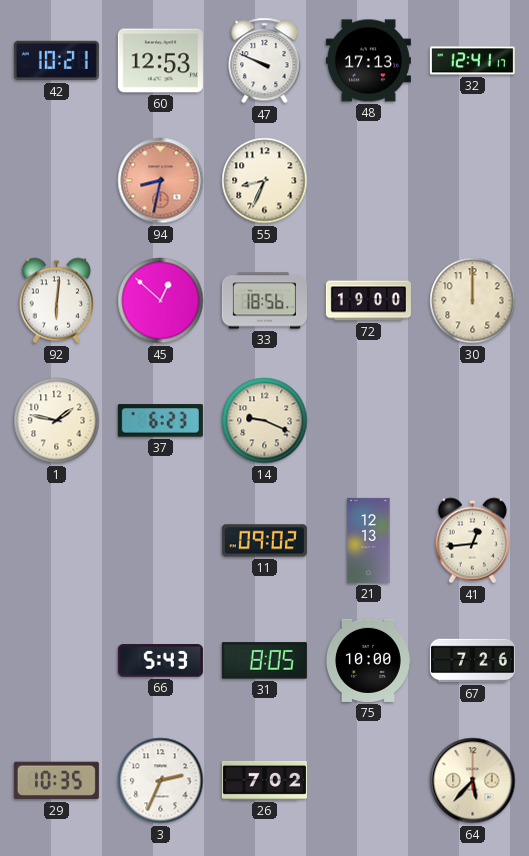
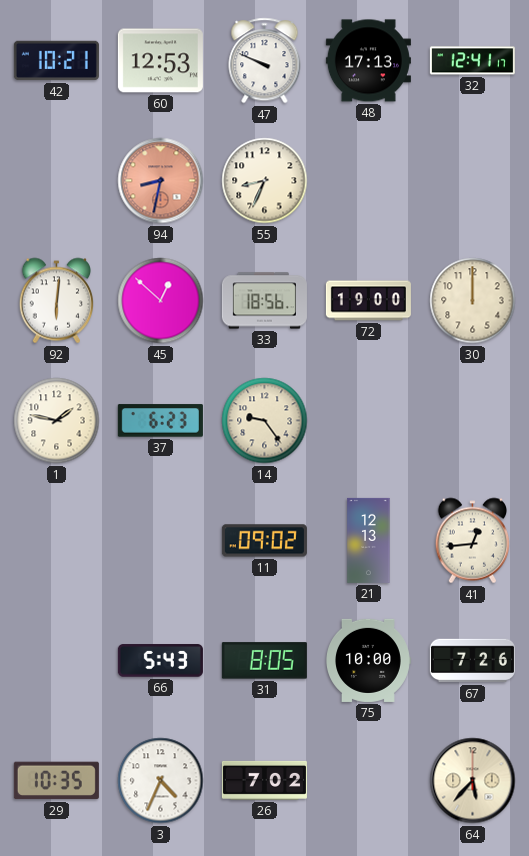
14: 9:19 -> 9:24
3: 2:34 -> 4:34
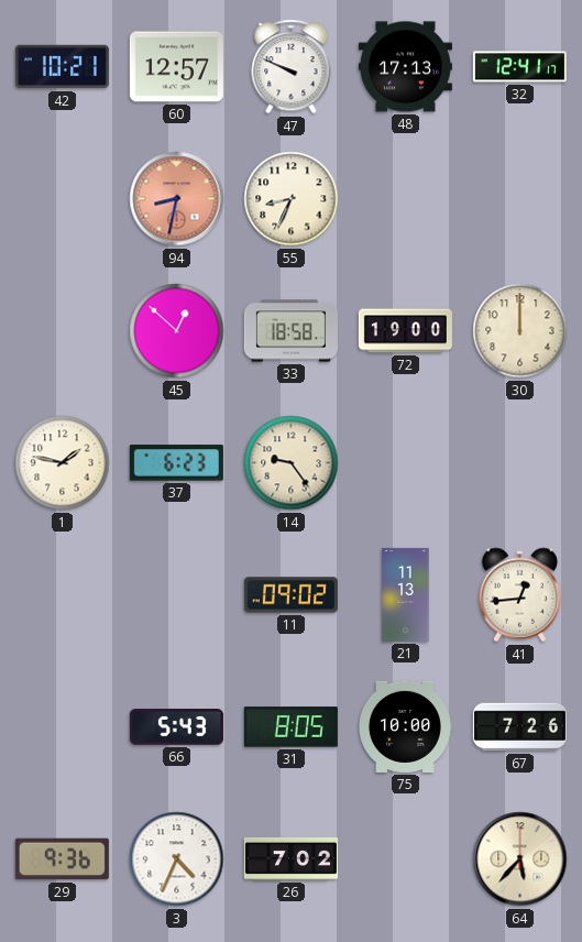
60: 12:53 -> 12:57
92: 6:01 -> none
33: 18:56 -> 18:58
21: 12:13 -> 11:13
29: 10:35 -> 9:36
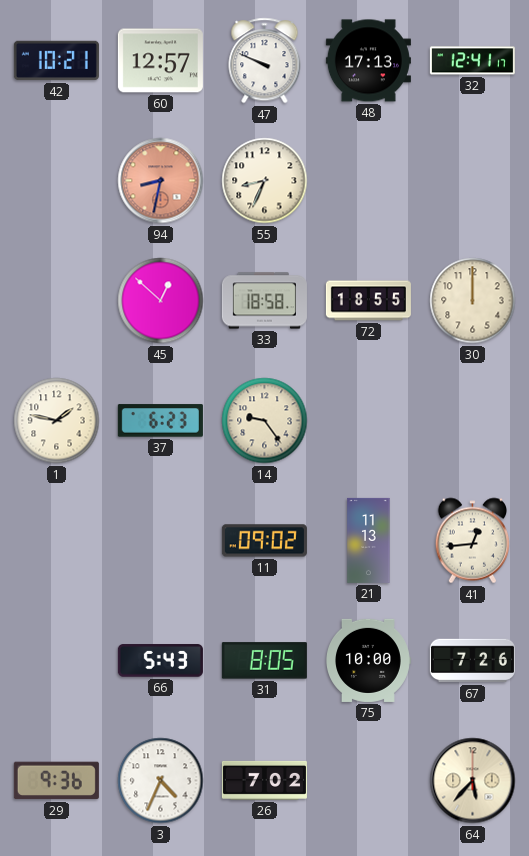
72: 19:00 -> 18:55
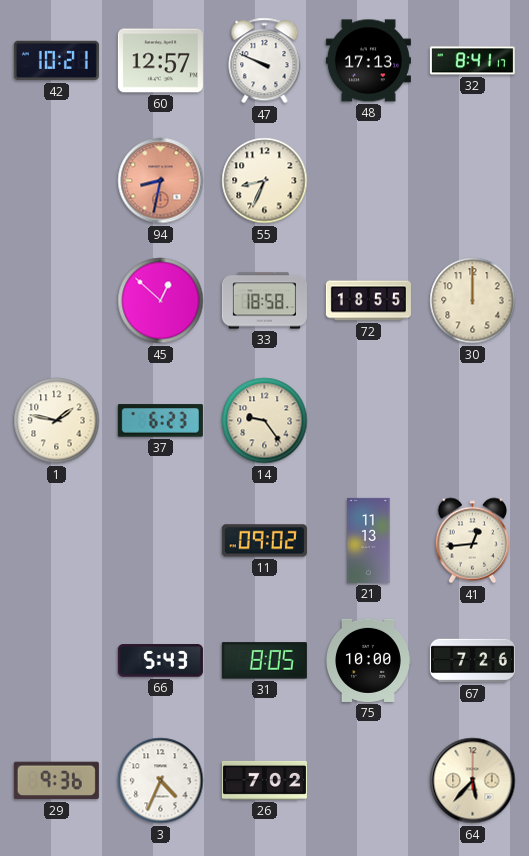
32: 12:41 -> 8:41
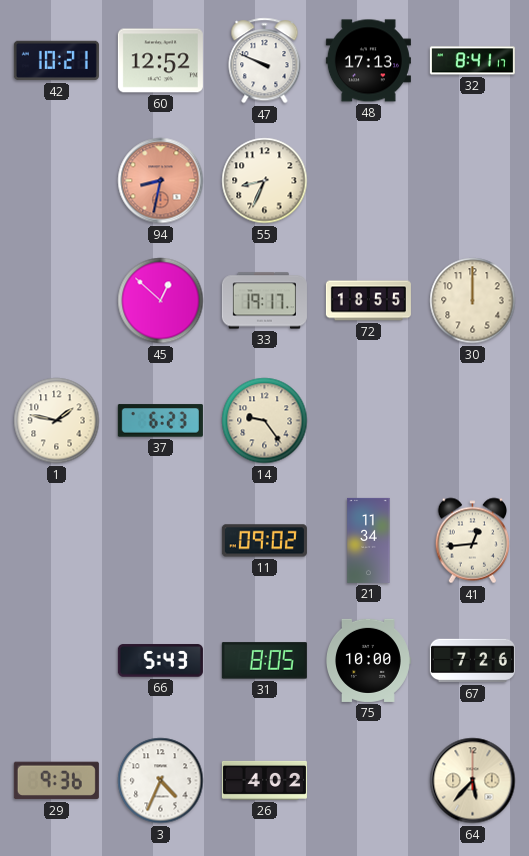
60: 12:57 -> 12:52
33: 18:58 -> 19:17
21: 11:13 -> 11:34
26: 7:02 -> 4:02
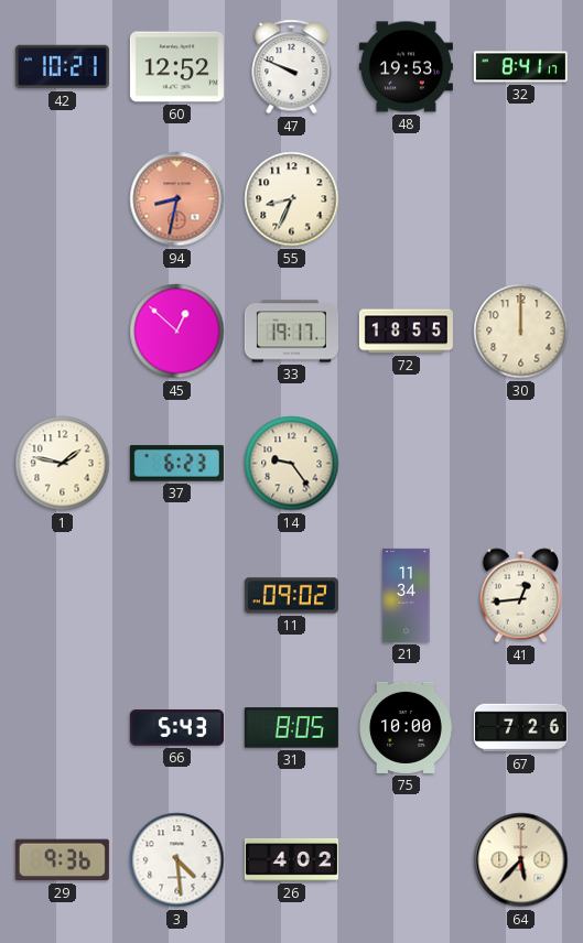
48: 17:13 -> 19:53
3: 4:34 -> 4:29
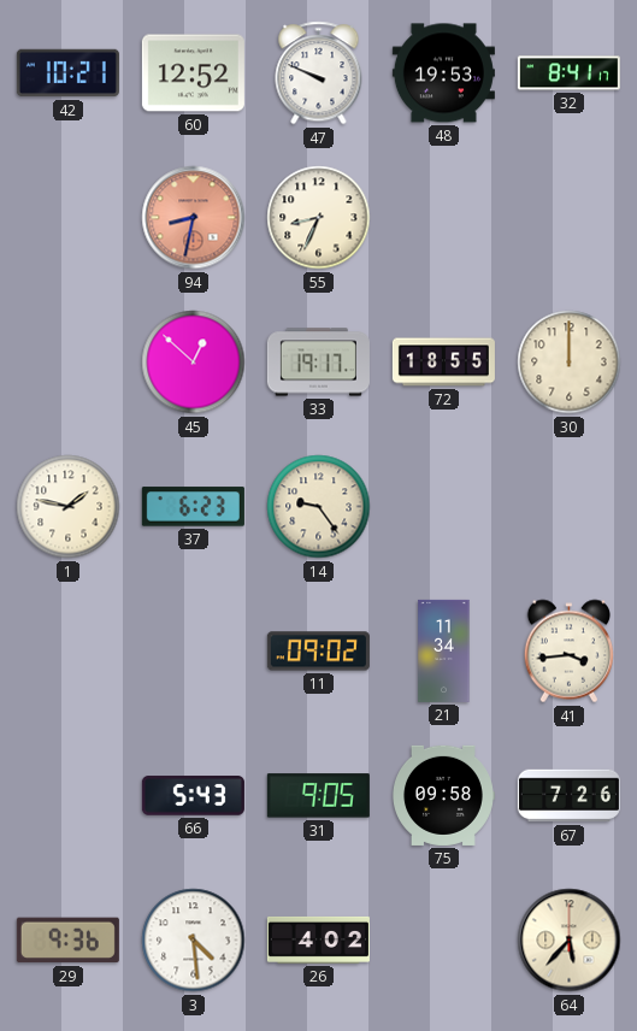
41: 12:44 -> 3:44
31: 8:05 -> 9:05
75: 10:00 -> 09:58
